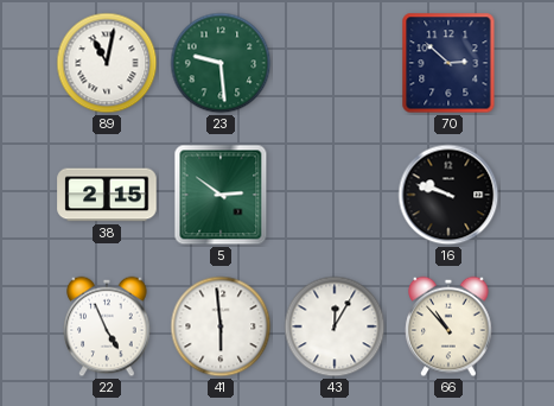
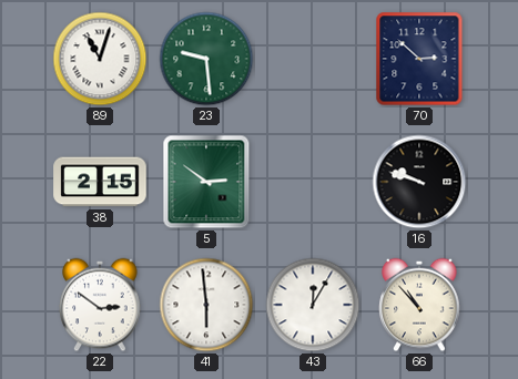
89: 11:02 -> 11:03
22: 4:56 -> 2:51
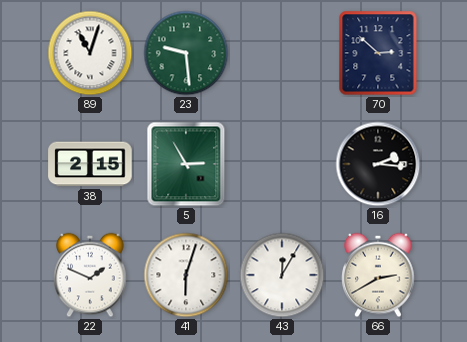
5: 2:51 -> 2:55
16: 9:48 -> 2:16
22: 2:51 -> 1:49
41: 5:59 -> 6:03
66: 10:53 -> 2:40
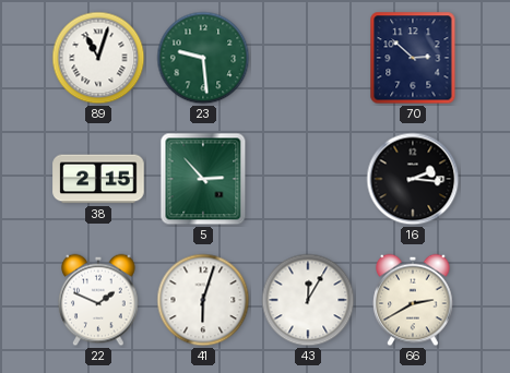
5: 2:55 -> 2:53
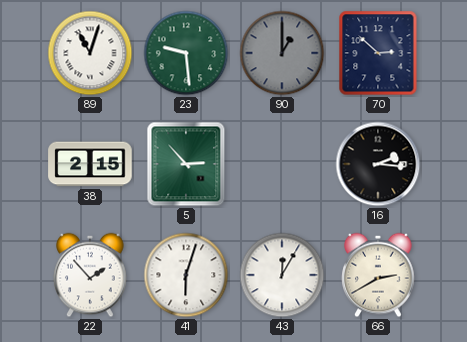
90: none -> 1:00
22: 1:49 -> 1:53
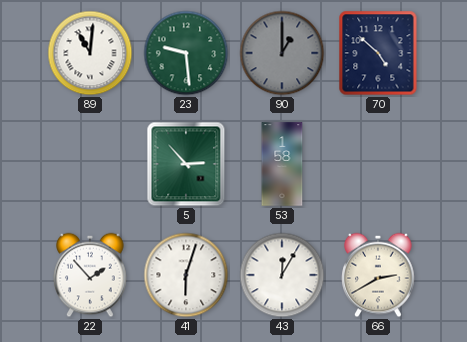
89: 11:03 -> 11:01
70: 2:52 -> 4:52
38: 2:15 -> none
53: none -> 1:58
16: 2:16 -> none
